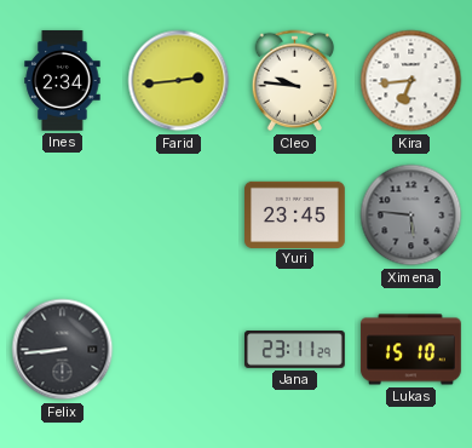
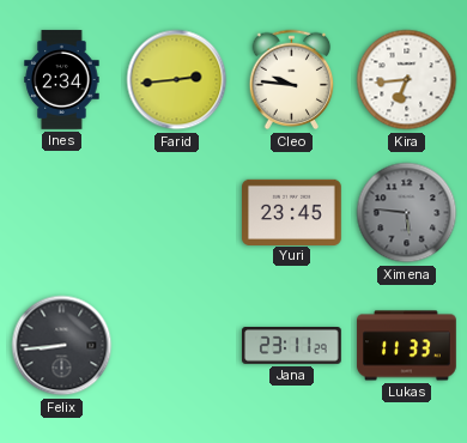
Lukas: 15:10 -> 11:33
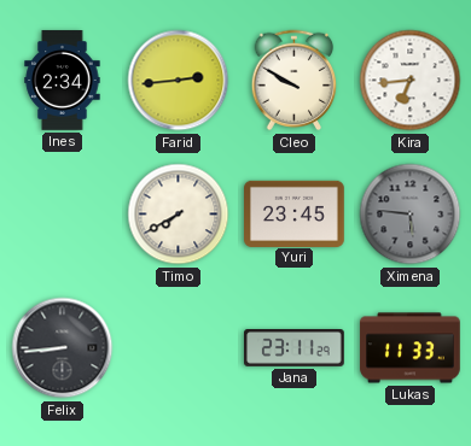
Cleo: 9:46 -> 9:50
Timo: none -> 7:40
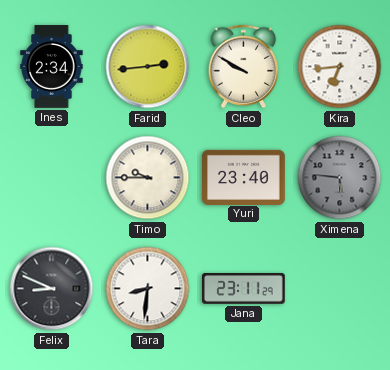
Timo: 7:40 -> 9:45
Yuri: 23:45 -> 23:40
Felix: 8:44 -> 8:49
Tara: none -> 8:31
Lukas: 11:33 -> none
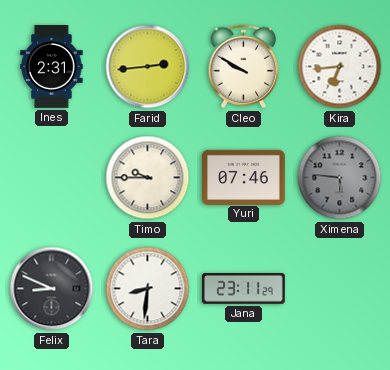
Ines: 2:34 -> 2:31
Yuri: 23:40 -> 07:46
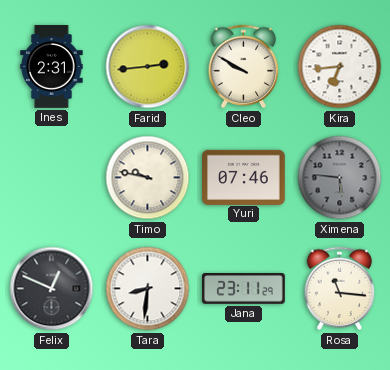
Timo: 9:45 -> 9:47
Felix: 8:49 -> 12:49
Rosa: none -> 11:16
